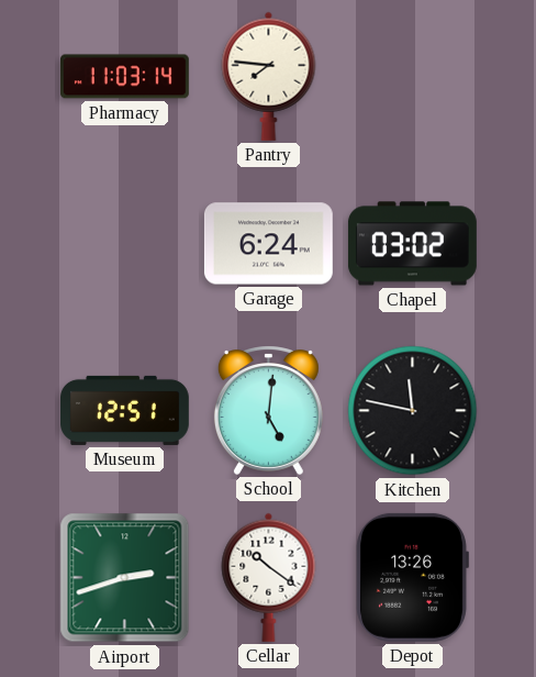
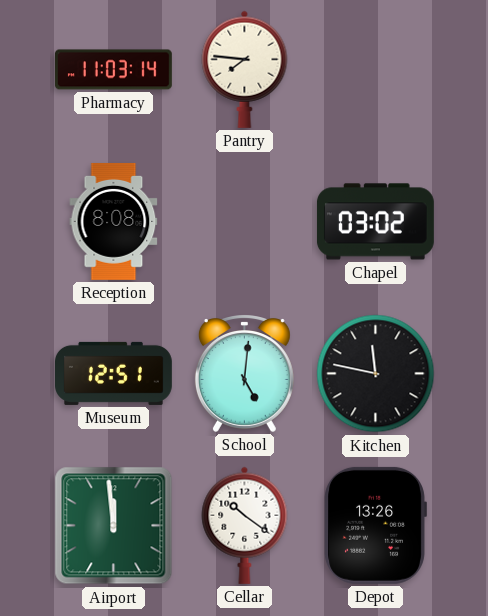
Reception: none -> 8:08
Garage: 6:24 -> none
Airport: 2:42 -> 11:59
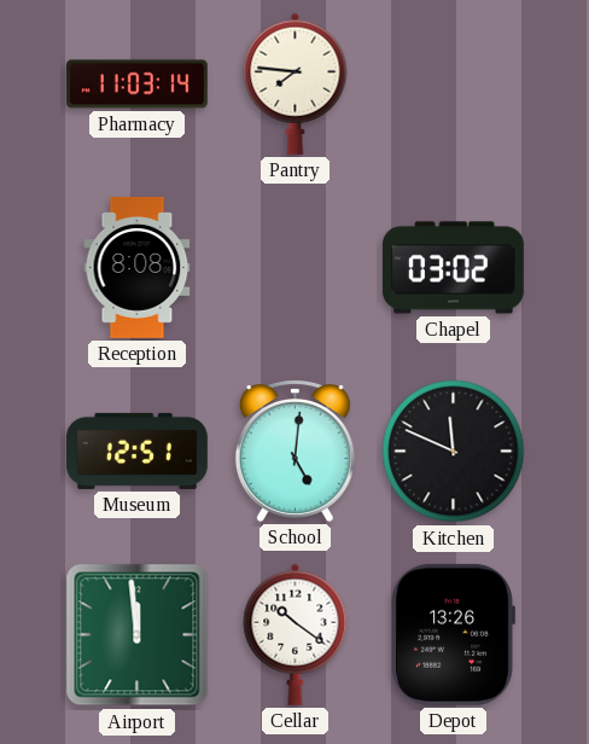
Kitchen: 11:47 -> 11:49
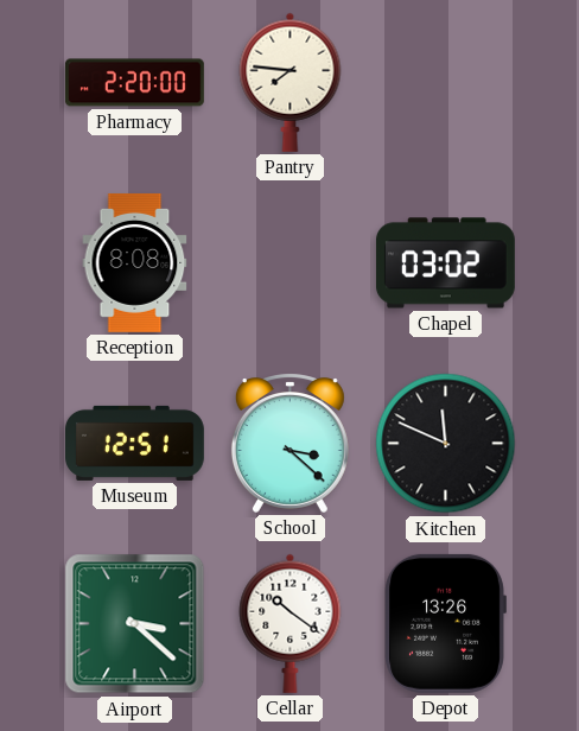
Pharmacy: 11:03 -> 2:20
School: 5:01 -> 3:22
Airport: 11:59 -> 3:22
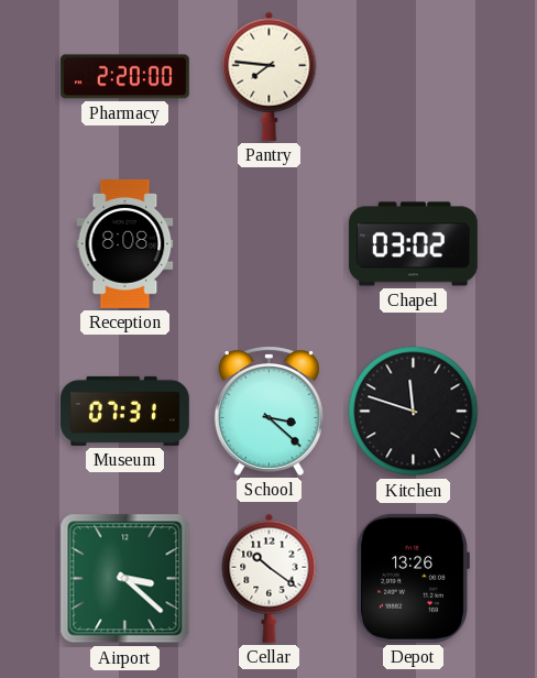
Museum: 12:51 -> 07:31
Kitchen: 11:49 -> 11:48
